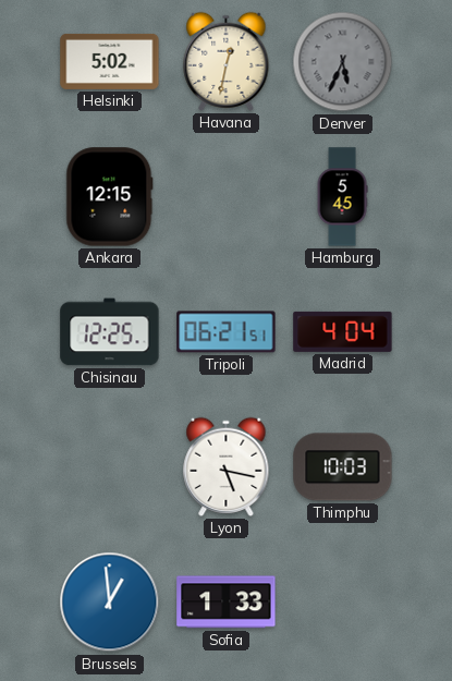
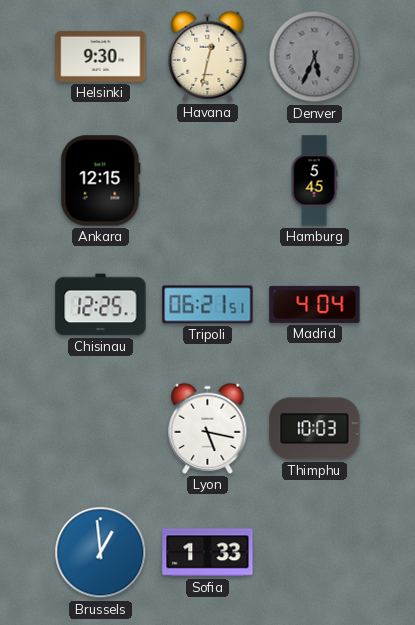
Helsinki: 5:02 -> 9:30
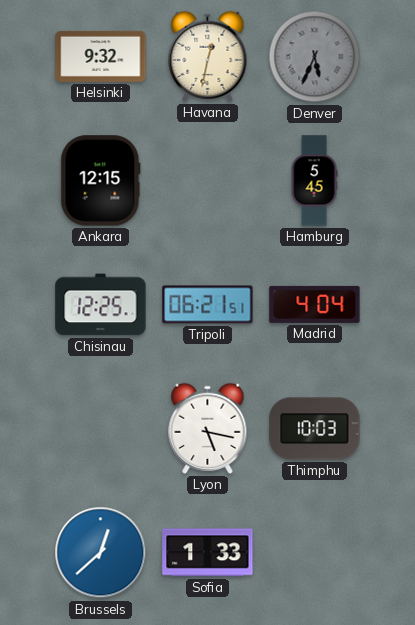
Helsinki: 9:30 -> 9:32
Brussels: 12:59 -> 12:38
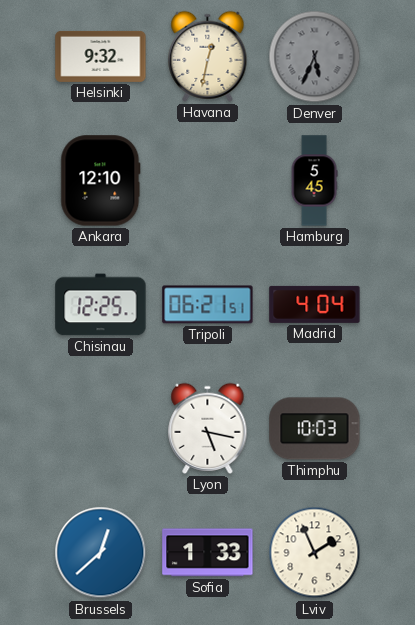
Ankara: 12:15 -> 12:10
Lviv: none -> 1:56
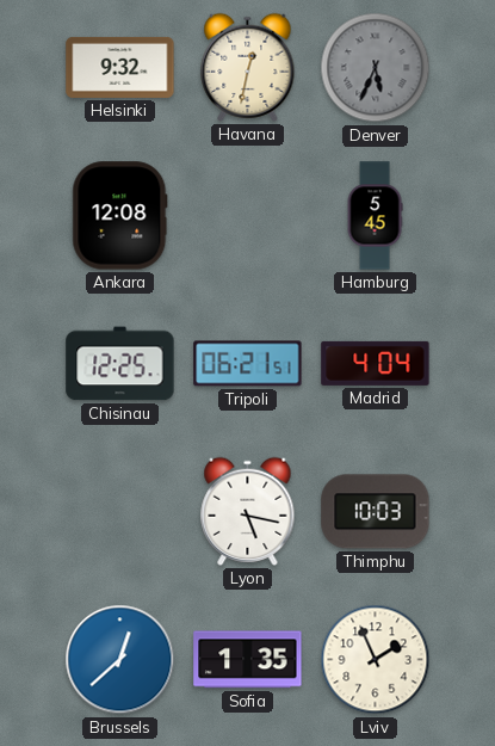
Ankara: 12:10 -> 12:08
Sofia: 1:33 -> 1:35
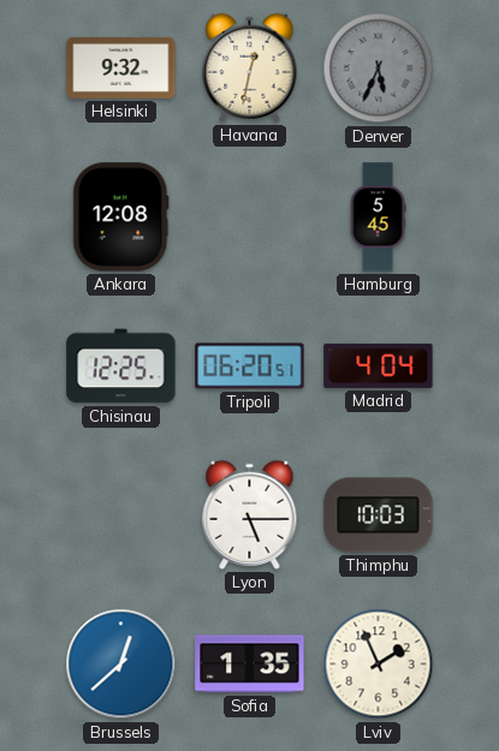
Tripoli: 06:21 -> 06:20
Lyon: 5:17 -> 5:15
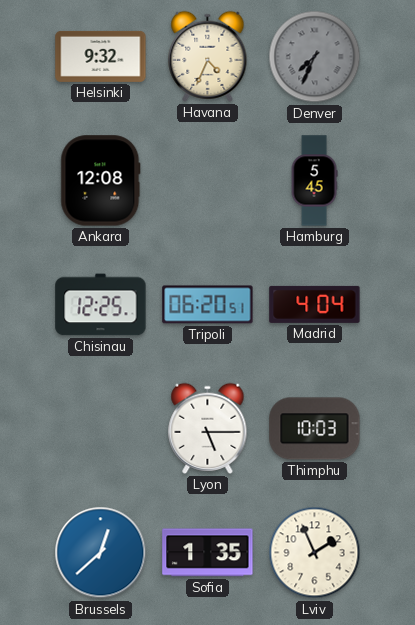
Havana: 12:32 -> 4:34
Denver: 5:34 -> 7:34
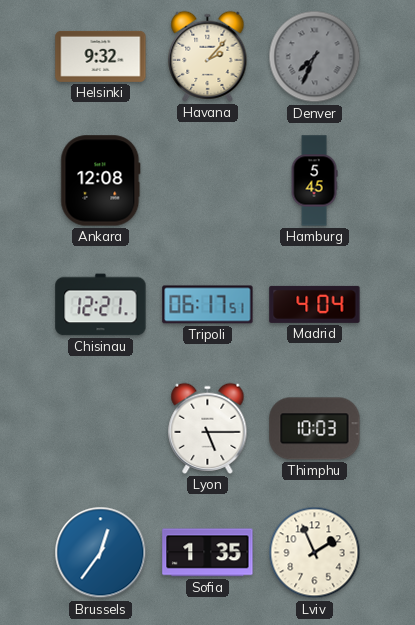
Havana: 4:34 -> 2:07
Chisinau: 12:25 -> 12:21
Tripoli: 06:20 -> 06:17
Brussels: 12:38 -> 12:36
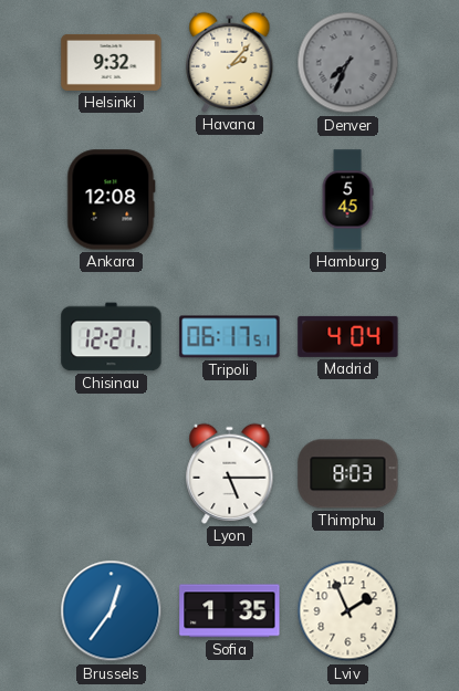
Thimphu: 10:03 -> 8:03
